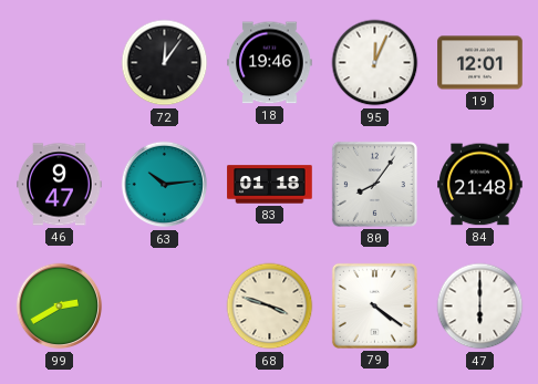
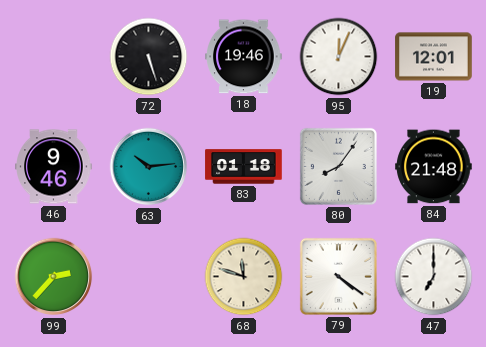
72: 12:06 -> 5:27
46: 9:47 -> 9:46
99: 2:40 -> 2:37
68: 3:48 -> 11:48
47: 6:00 -> 7:00
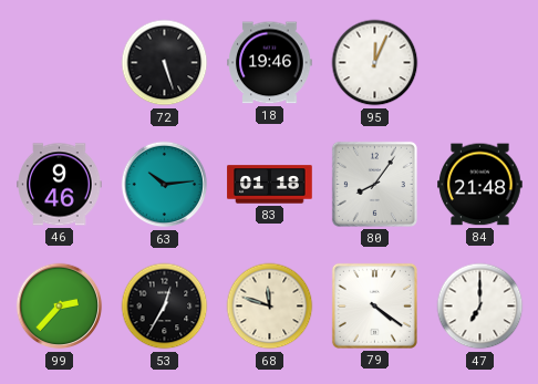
19: 12:01 -> none
53: none -> 12:35
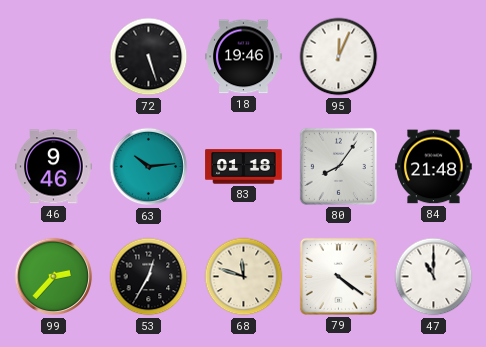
47: 7:00 -> 11:00
